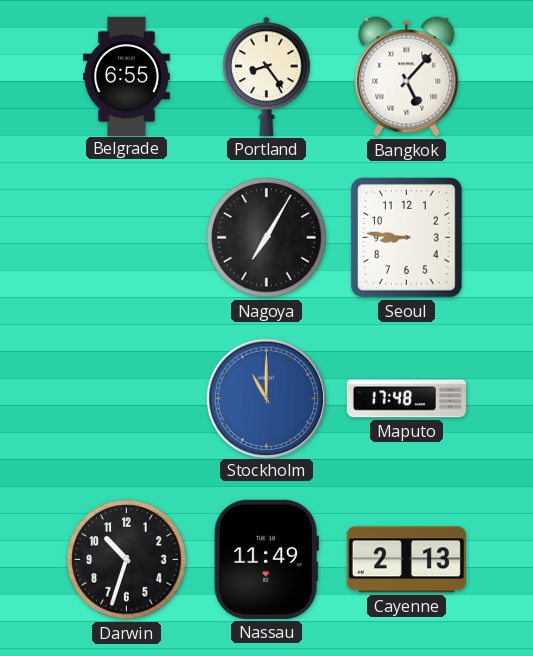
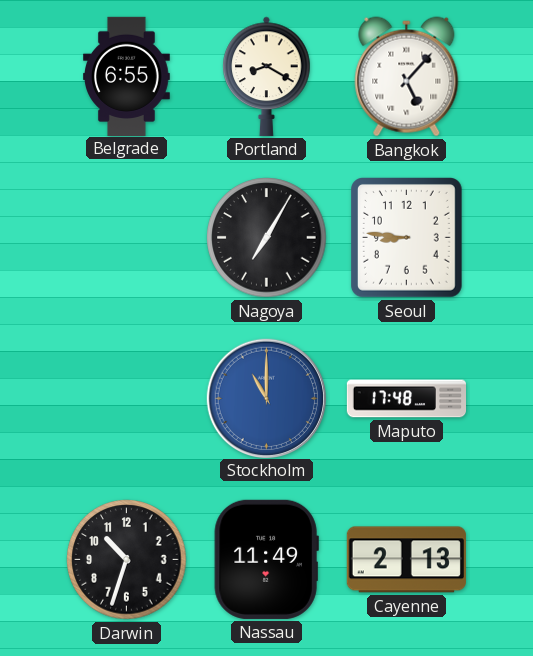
Portland: 8:24 -> 8:20
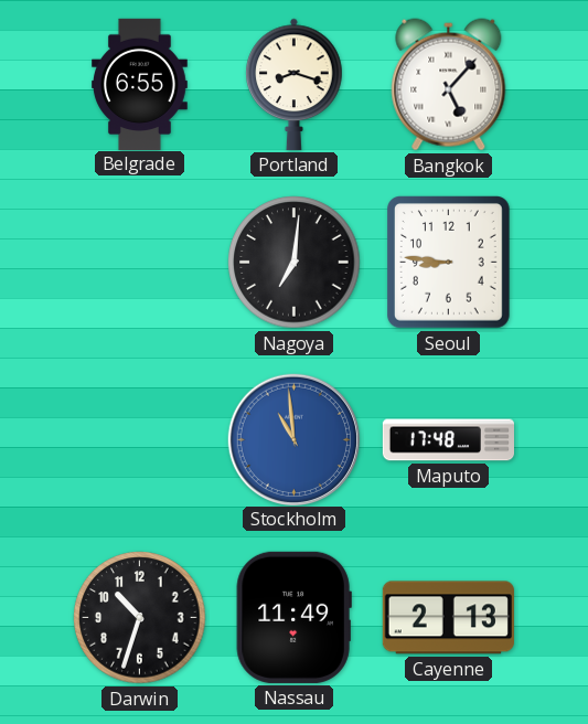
Portland: 8:20 -> 8:18
Nagoya: 7:05 -> 7:01
Stockholm: 11:00 -> 10:59
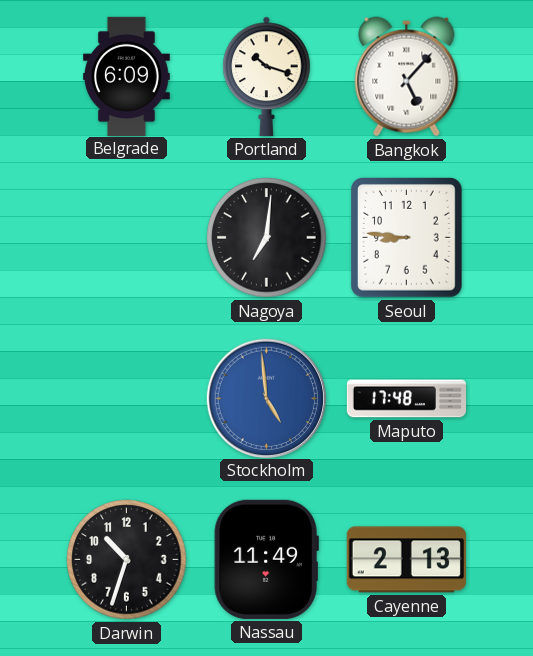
Belgrade: 6:55 -> 6:09
Portland: 8:18 -> 10:18
Stockholm: 10:59 -> 4:59
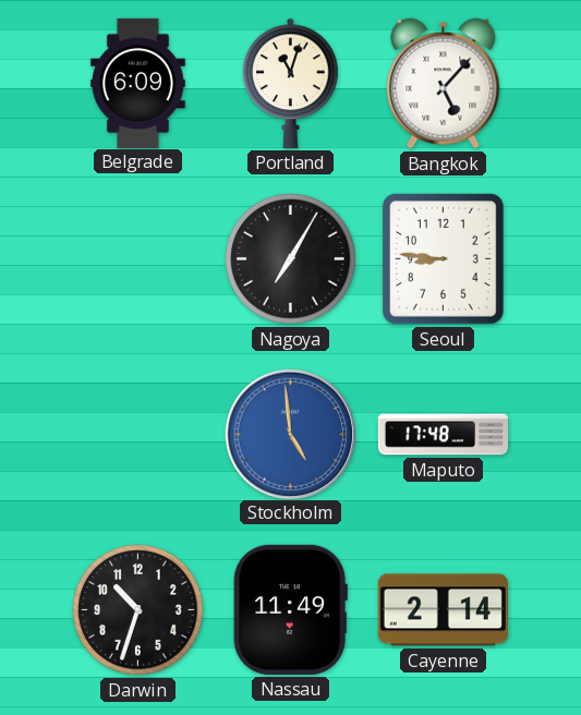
Portland: 10:18 -> 11:03
Nagoya: 7:01 -> 7:05
Cayenne: 2:13 -> 2:14
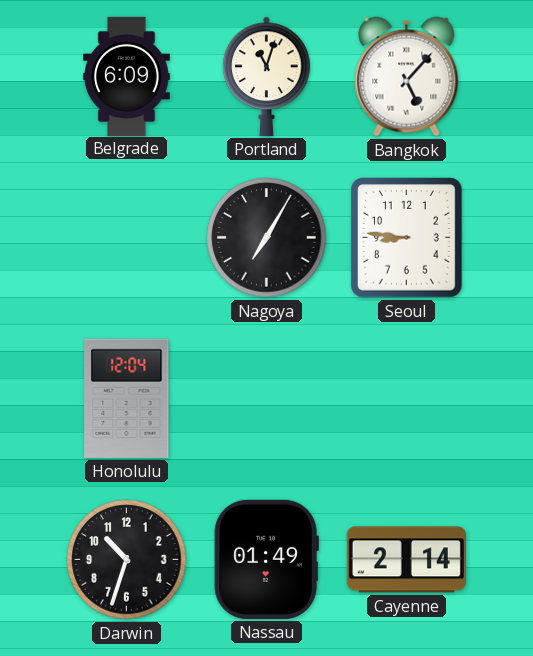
Honolulu: none -> 12:04
Stockholm: 4:59 -> none
Maputo: 17:48 -> none
Nassau: 11:49 -> 01:49
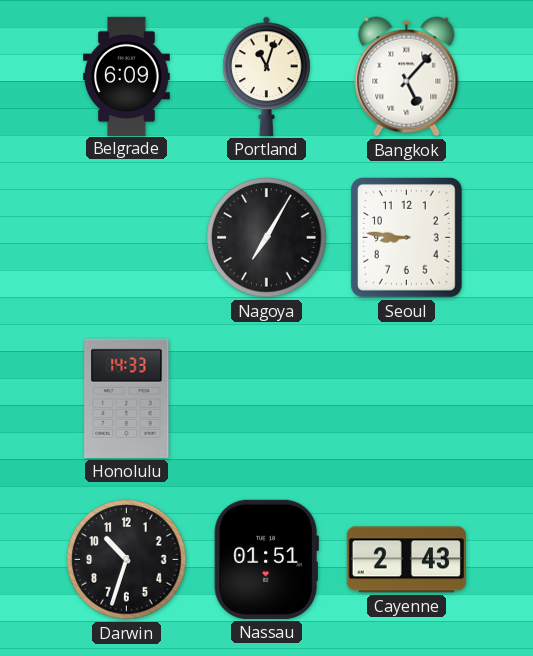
Honolulu: 12:04 -> 14:33
Nassau: 01:49 -> 01:51
Cayenne: 2:14 -> 2:43
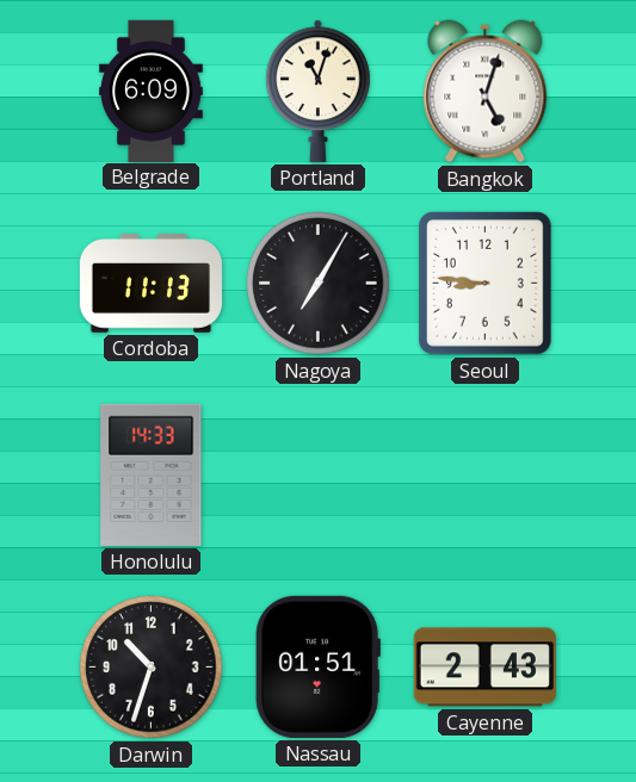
Bangkok: 5:07 -> 5:03
Cordoba: none -> 11:13
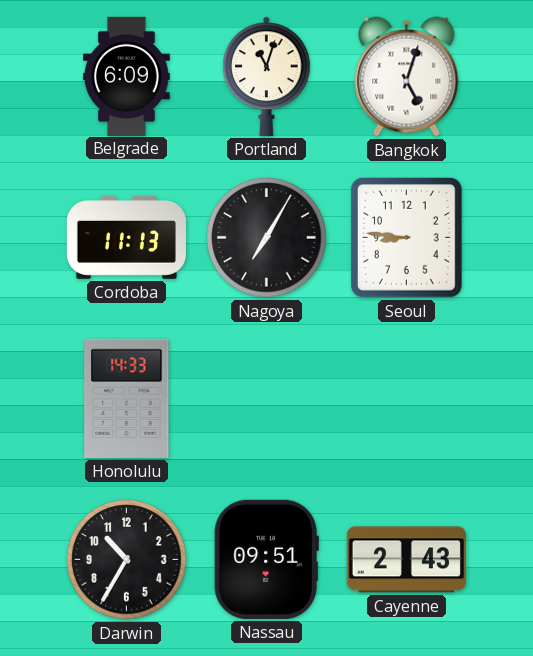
Darwin: 10:33 -> 10:35
Nassau: 01:51 -> 09:51
